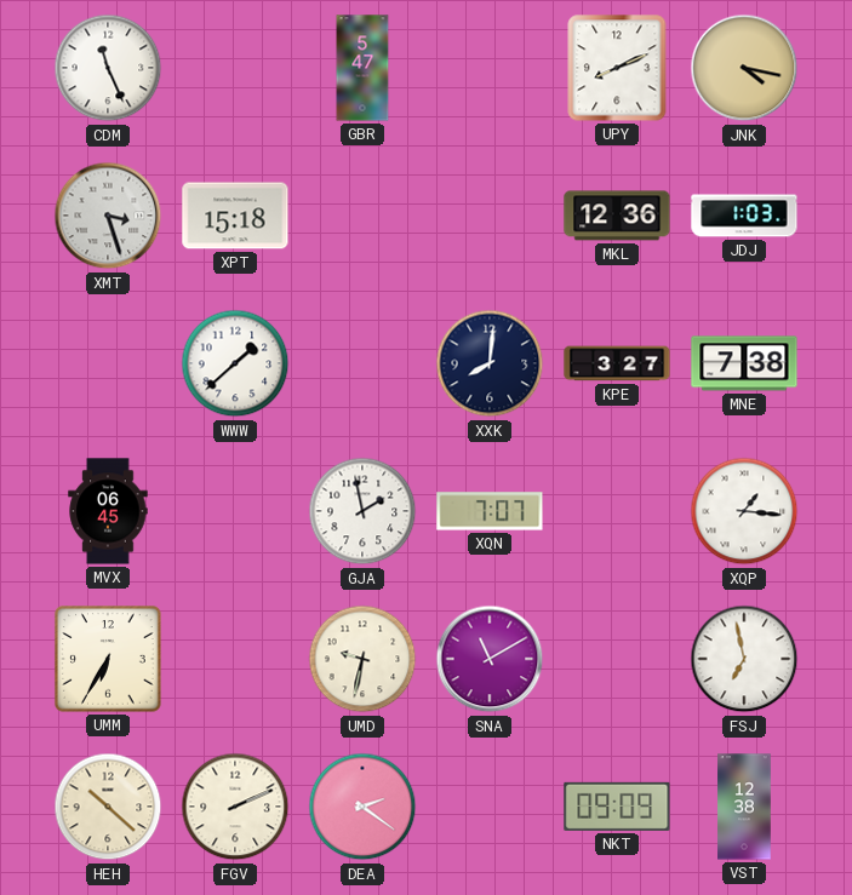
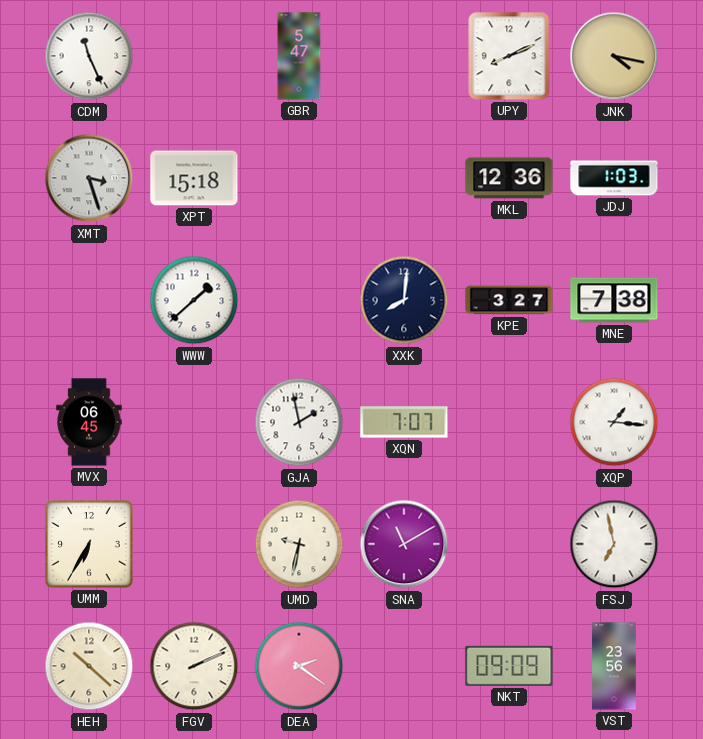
VST: 12:38 -> 23:56
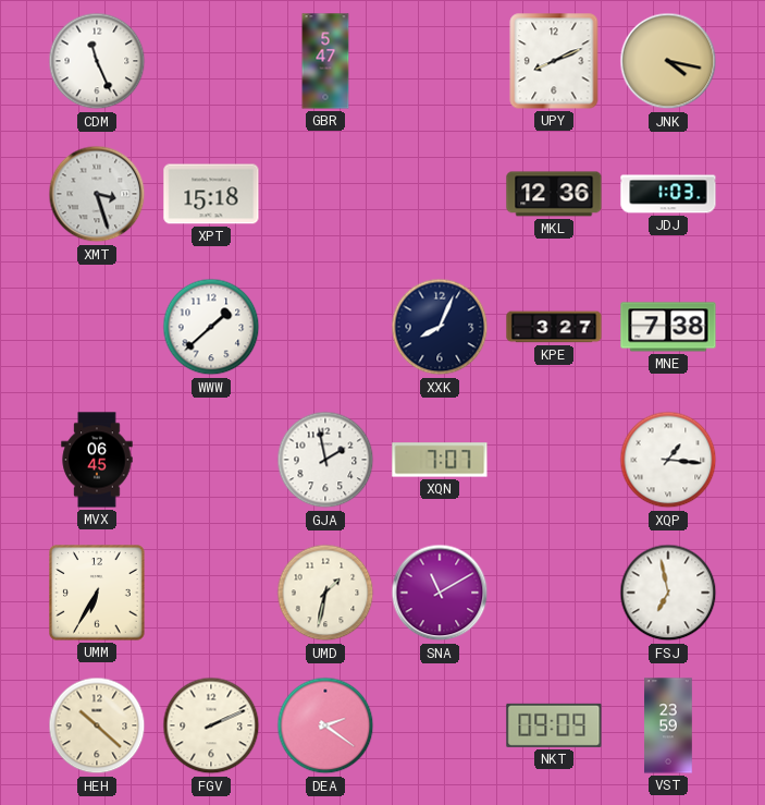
XXK: 8:01 -> 8:04
UMD: 9:32 -> 1:32
VST: 23:56 -> 23:59
